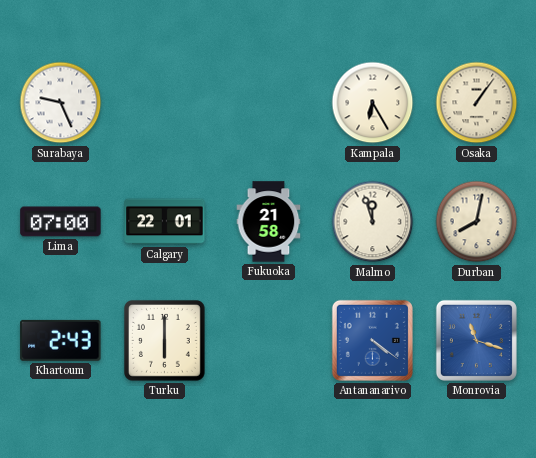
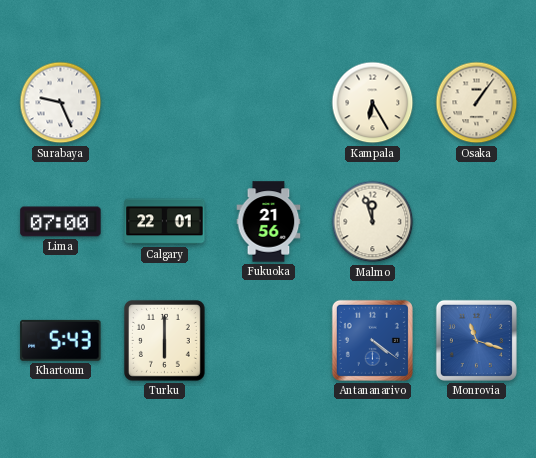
Fukuoka: 21:58 -> 21:56
Durban: 8:02 -> none
Khartoum: 2:43 -> 5:43
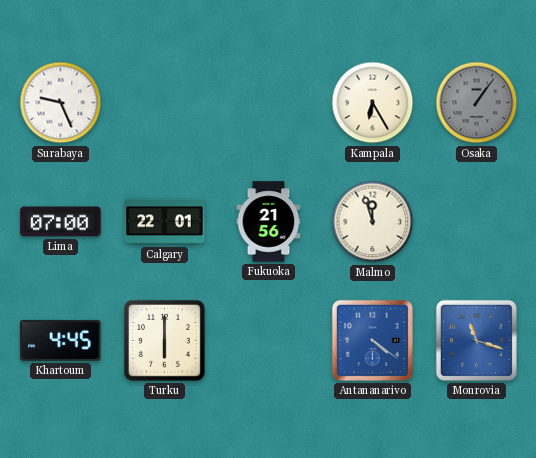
Osaka dial: cream -> grey
Khartoum: 5:43 -> 4:45
